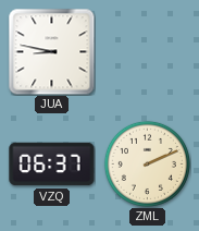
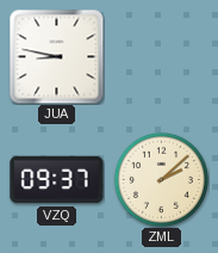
VZQ: 06:37 -> 09:37
ZML: 2:11 -> 2:08
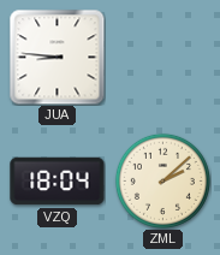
JUA: 8:47 -> 8:46
VZQ: 09:37 -> 18:04
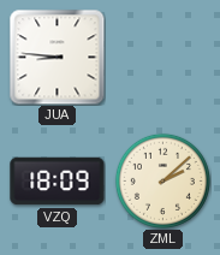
VZQ: 18:04 -> 18:09
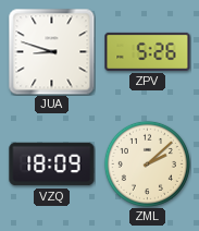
JUA: 8:46 -> 8:48
ZPV: none -> 5:26
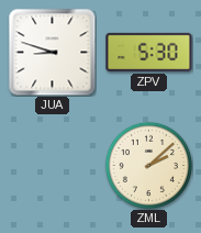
ZPV: 5:26 -> 5:30
VZQ: 18:09 -> none
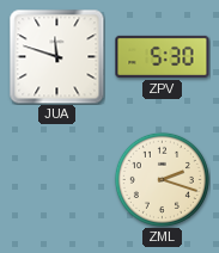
JUA: 8:48 -> 11:48
ZML: 2:08 -> 2:18
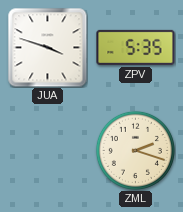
JUA: 11:48 -> 3:48
ZPV: 5:30 -> 5:35
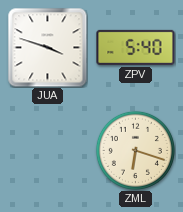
ZPV: 5:35 -> 5:40
ZML: 2:18 -> 6:18
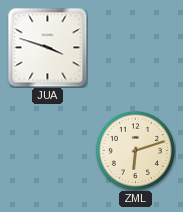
ZPV: 5:40 -> none
ZML: 6:18 -> 6:12
